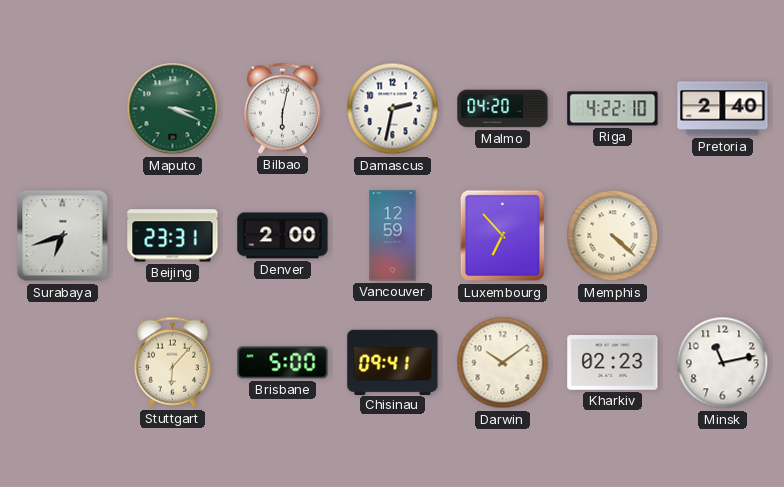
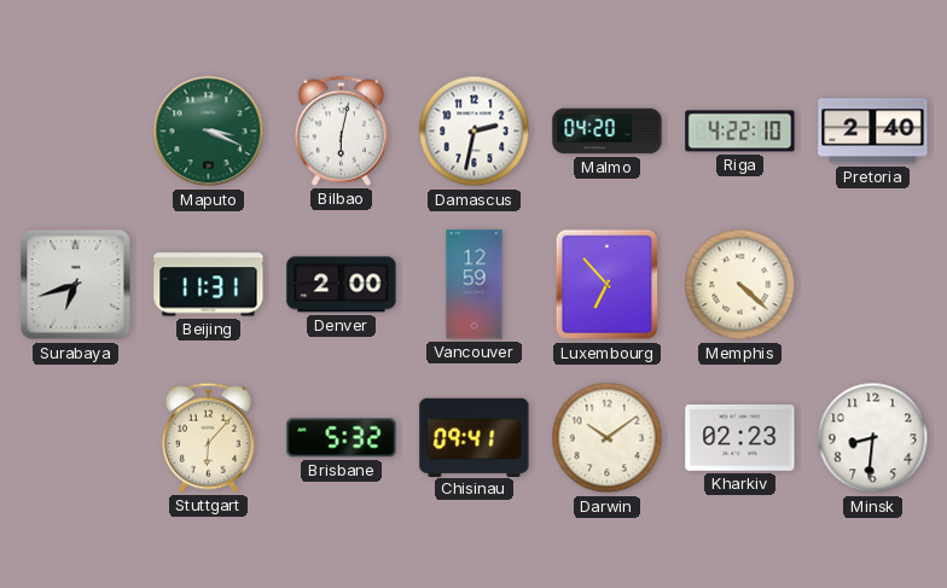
Beijing: 23:31 -> 11:31
Brisbane: 5:00 -> 5:32
Minsk: 11:13 -> 8:31
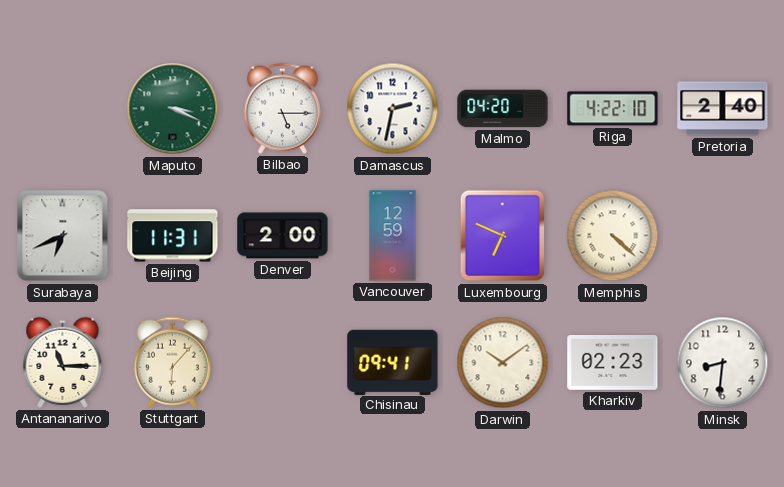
Bilbao: 6:02 -> 5:15
Surabaya: 6:42 -> 6:41
Luxembourg: 6:53 -> 6:49
Antananarivo: none -> 11:15
Brisbane: 5:32 -> none
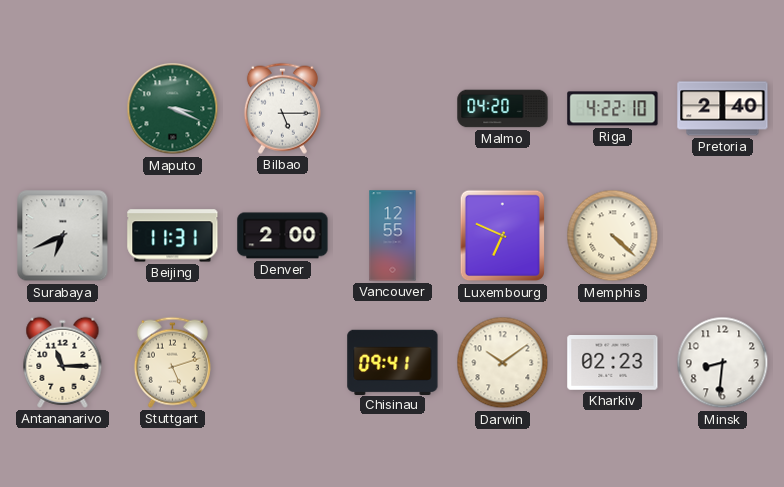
Damascus: 2:32 -> none
Vancouver: 12:59 -> 12:55
Stuttgart: 6:07 -> 5:12
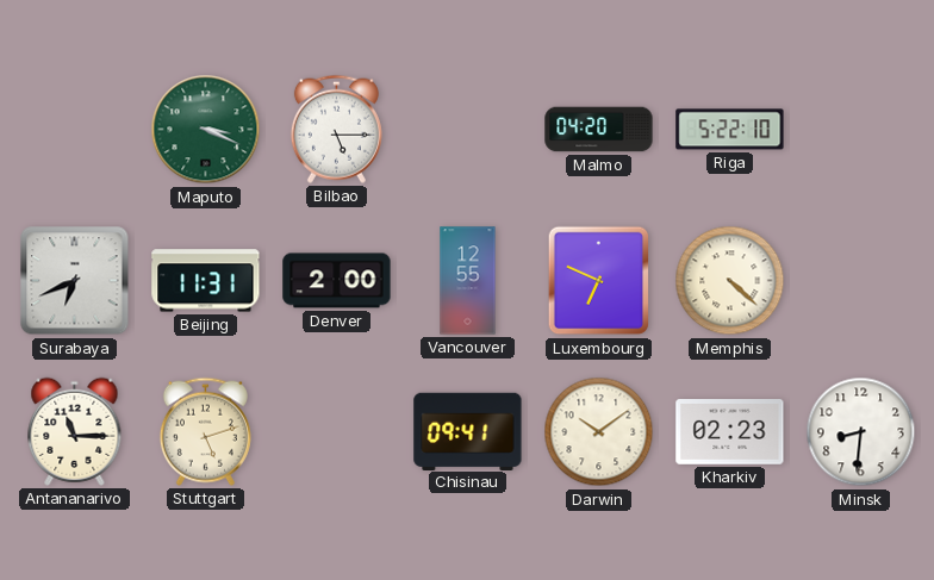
Riga: 4:22 -> 5:22
Pretoria: 2:40 -> none
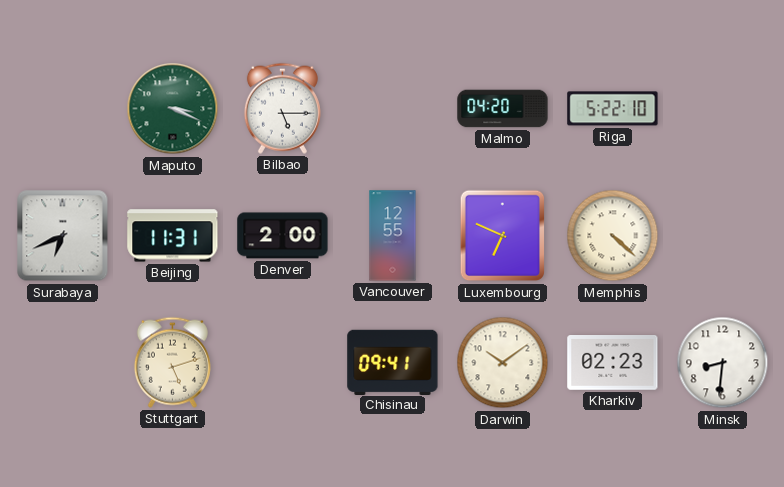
Antananarivo: 11:15 -> none
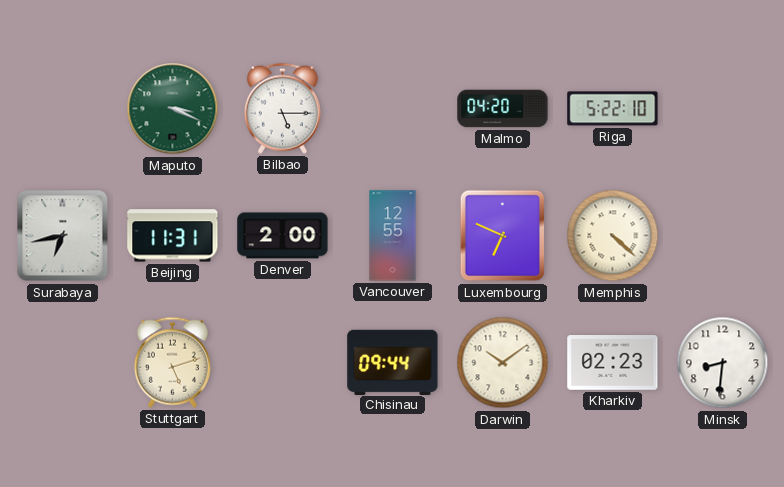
Surabaya: 6:41 -> 6:43
Chisinau: 09:41 -> 09:44
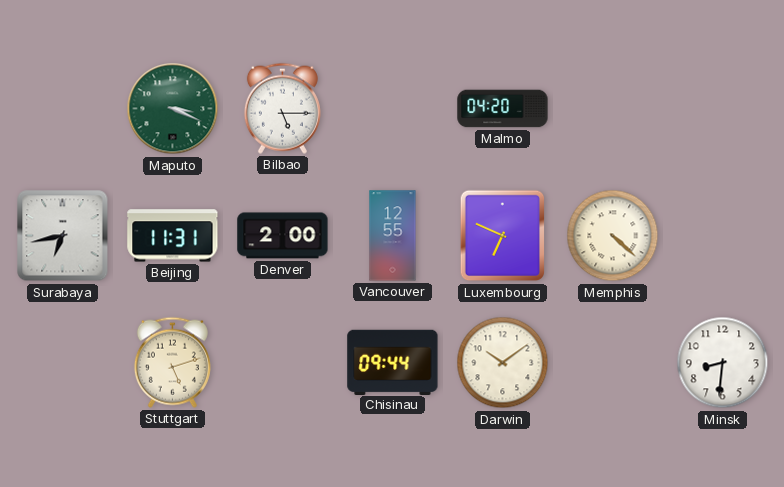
Riga: 5:22 -> none
Kharkiv: 02:23 -> none
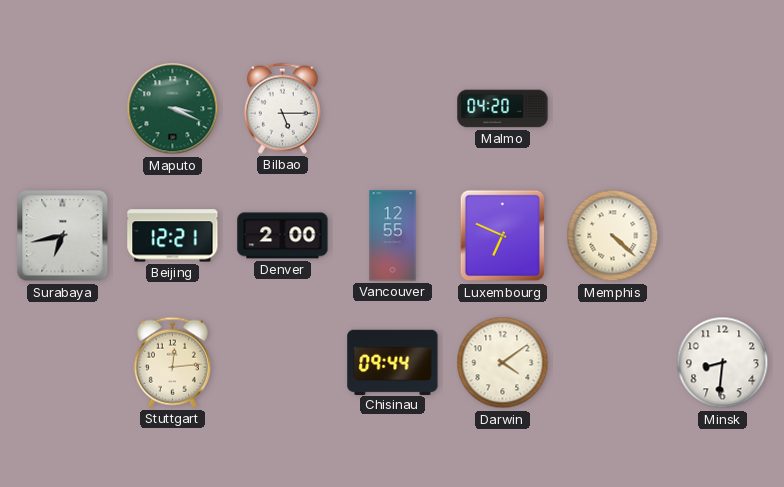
Beijing: 11:31 -> 12:21
Stuttgart: 5:12 -> 12:14
Darwin: 10:09 -> 4:09
